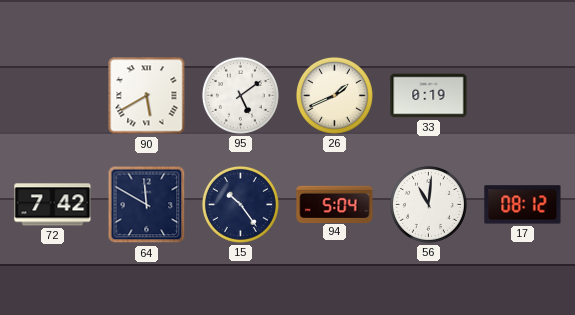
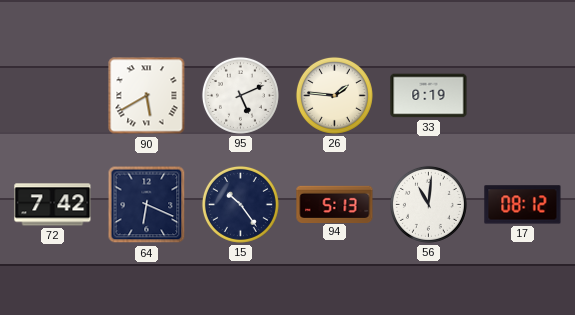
95: 5:09 -> 5:11
26: 1:41 -> 1:46
64: 11:50 -> 6:19
94: 5:04 -> 5:13
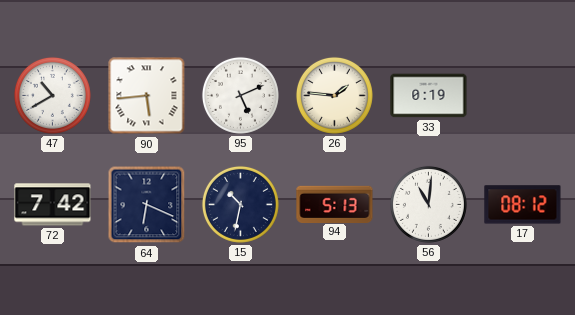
47: none -> 10:40
90: 5:40 -> 5:44
15: 10:24 -> 10:32
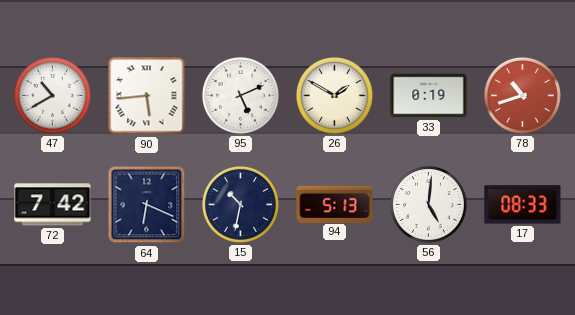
26: 1:46 -> 1:50
78: none -> 10:42
56: 11:01 -> 5:01
17: 08:12 -> 08:33
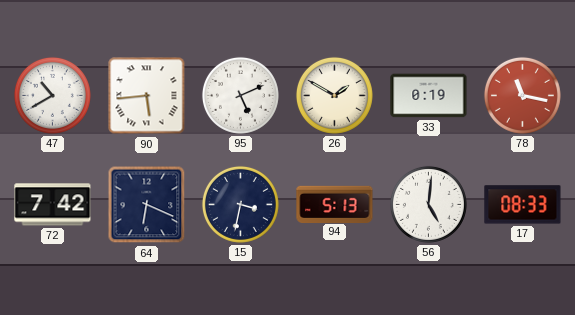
78: 10:42 -> 11:17
15: 10:32 -> 3:32
